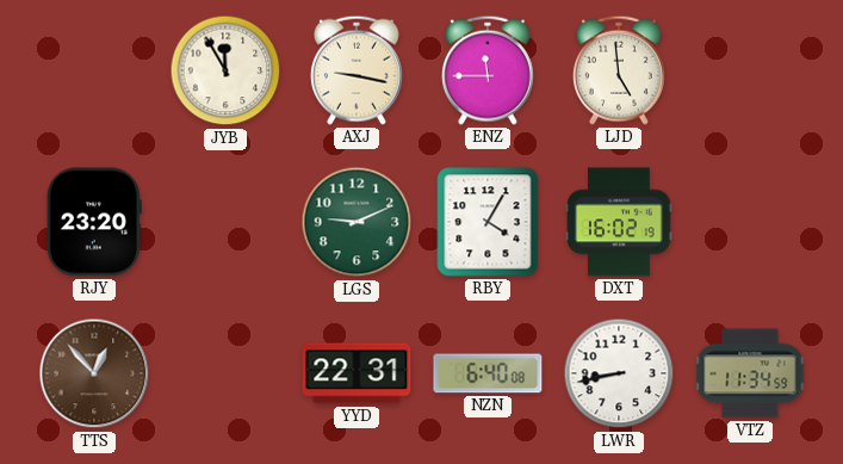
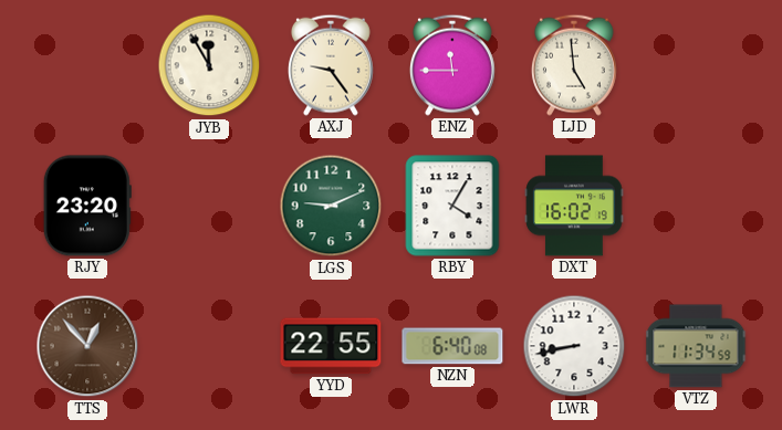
AXJ: 9:17 -> 9:24
YYD: 22:31 -> 22:55
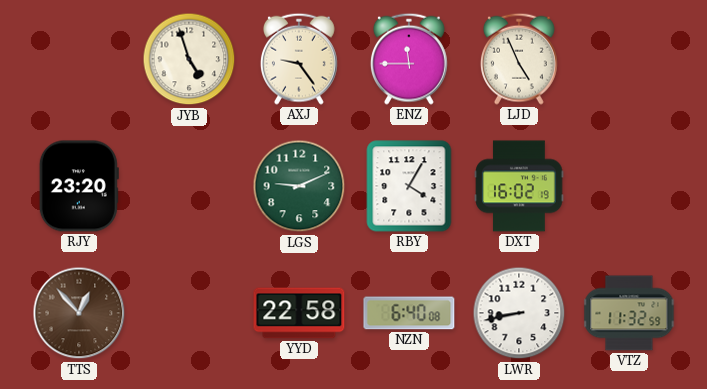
JYB: 11:55 -> 4:57
LJD: 4:59 -> 4:56
YYD: 22:55 -> 22:58
VTZ: 11:34 -> 11:32
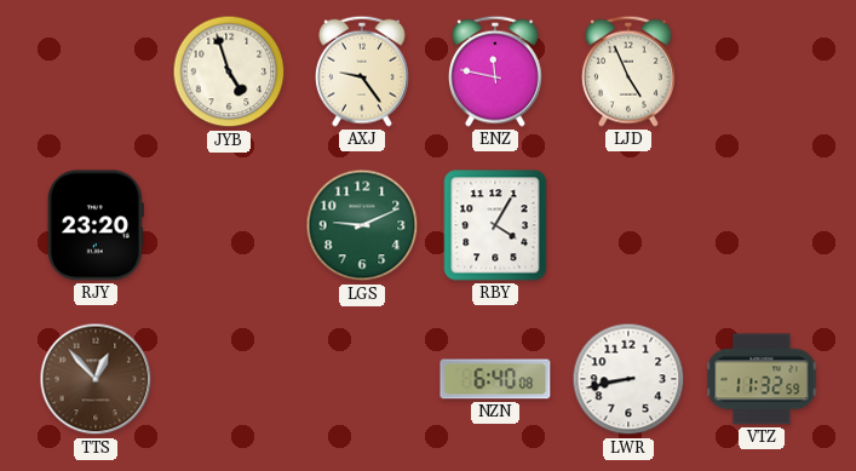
ENZ: 11:45 -> 11:47
DXT: 16:02 -> none
YYD: 22:58 -> none
